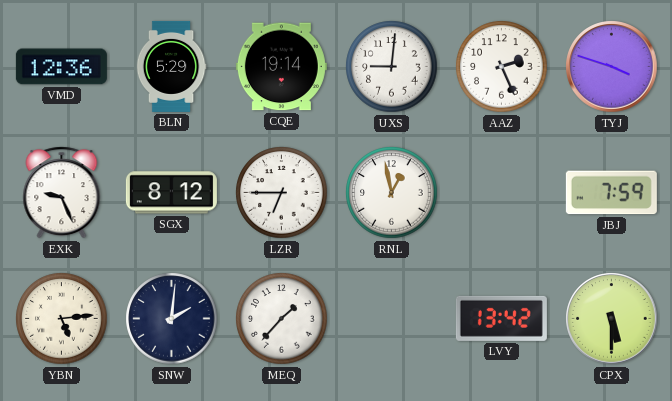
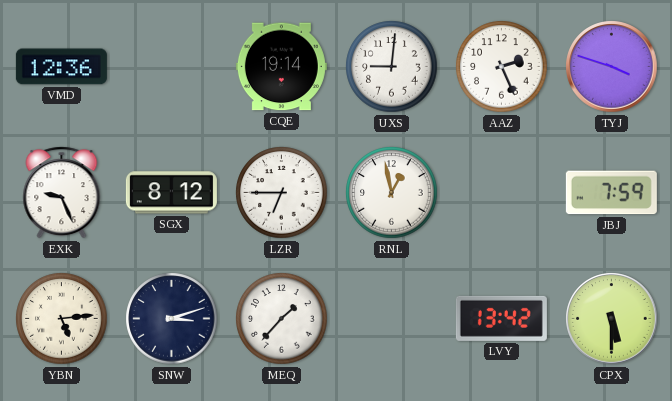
BLN: 5:29 -> none
SNW: 2:01 -> 3:12
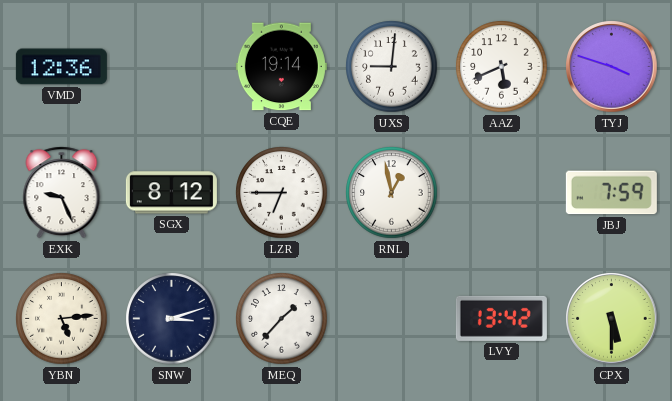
AAZ: 2:26 -> 5:41
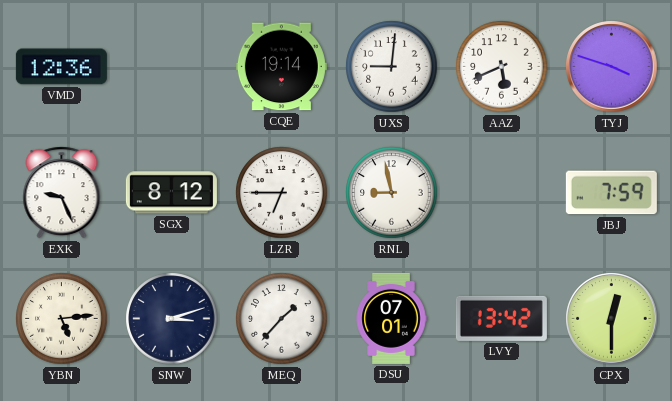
RNL: 12:58 -> 8:58
DSU: none -> 07:01
CPX: 5:30 -> 12:30
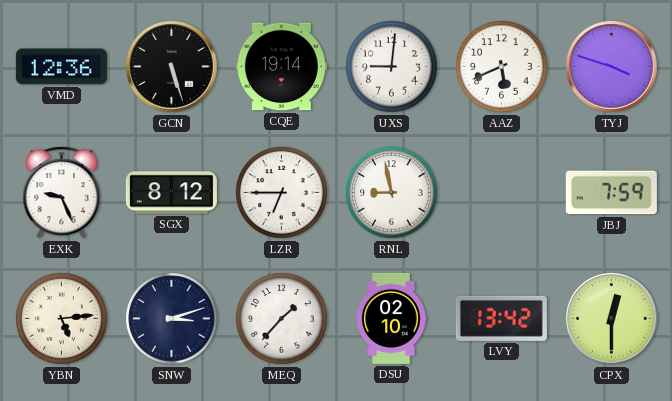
GCN: none -> 5:27
DSU: 07:01 -> 02:10
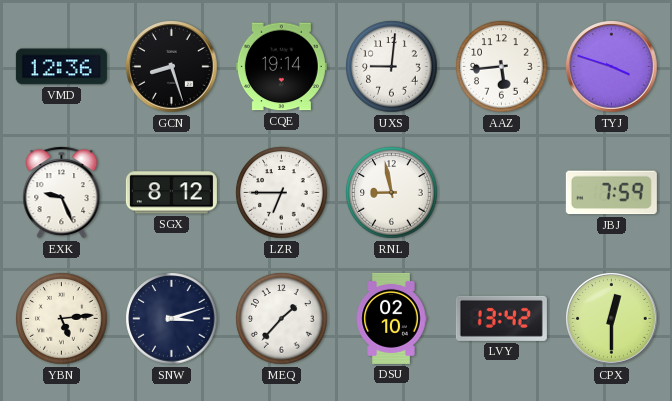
GCN: 5:27 -> 8:27
AAZ: 5:41 -> 5:44
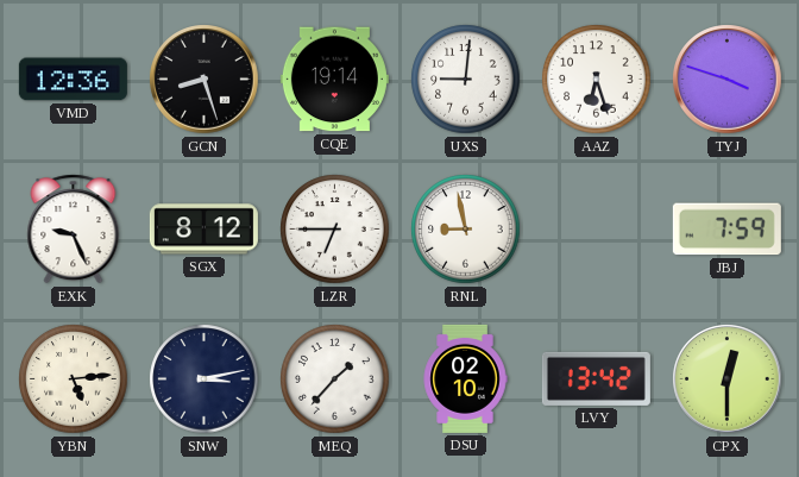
AAZ: 5:44 -> 6:27
SNW: 3:12 -> 3:13
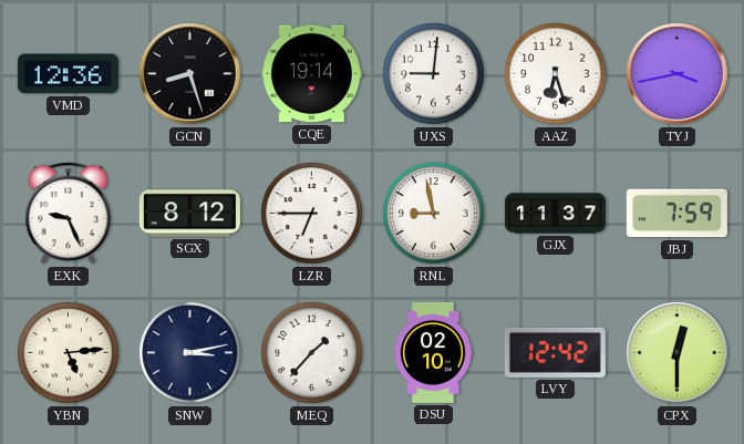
TYJ: 3:48 -> 3:43
GJX: none -> 11:37
LVY: 13:42 -> 12:42
